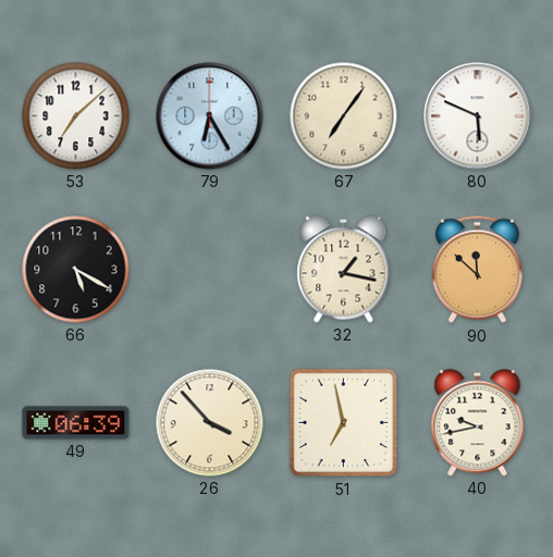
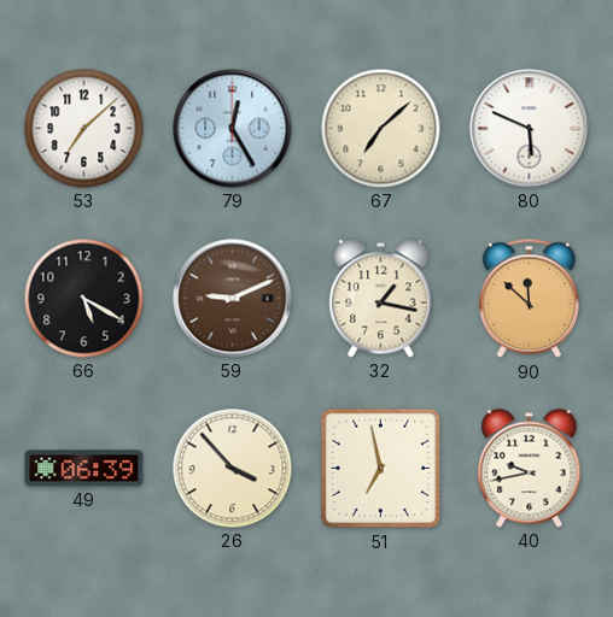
79: 6:25 -> 12:25
67: 7:06 -> 7:08
59: none -> 9:11
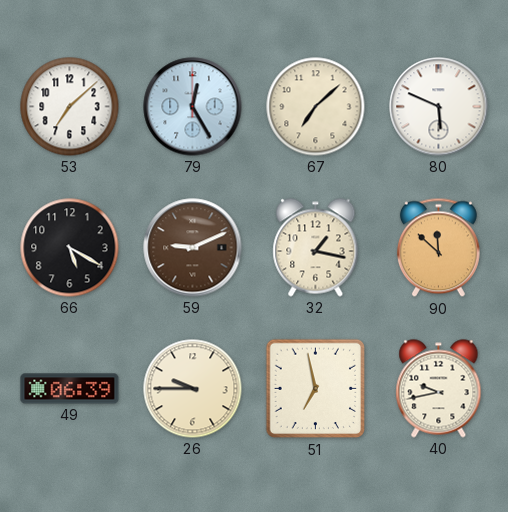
26: 3:53 -> 9:45
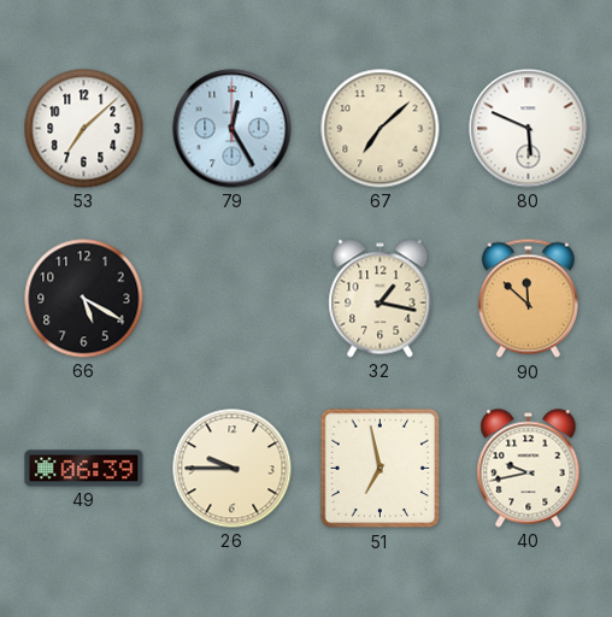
59: 9:11 -> none
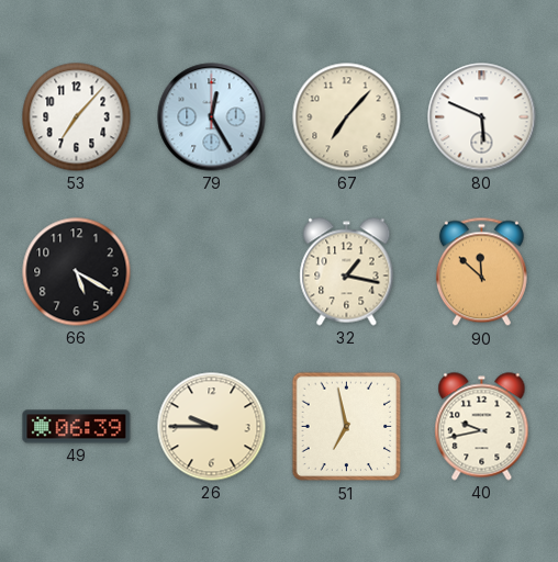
53: 7:08 -> 7:07
67: 7:08 -> 7:07
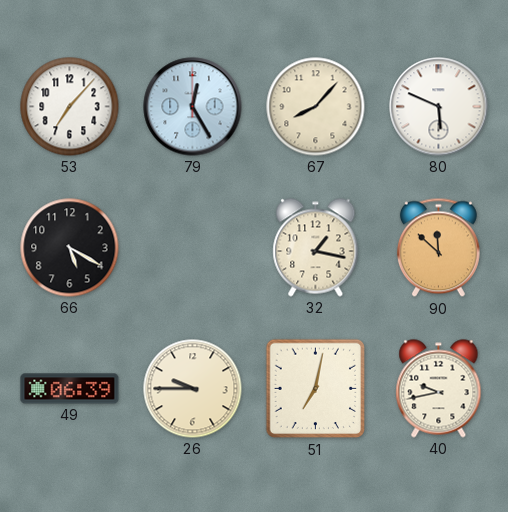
67: 7:07 -> 8:07
51: 6:58 -> 7:02
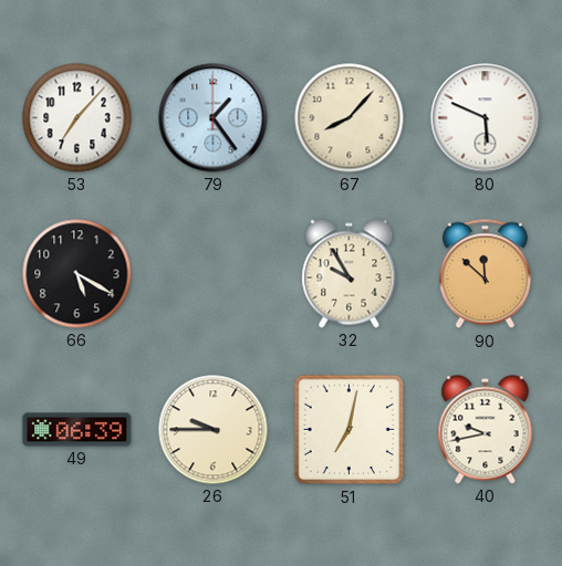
79: 12:25 -> 1:24
32: 1:17 -> 9:55
